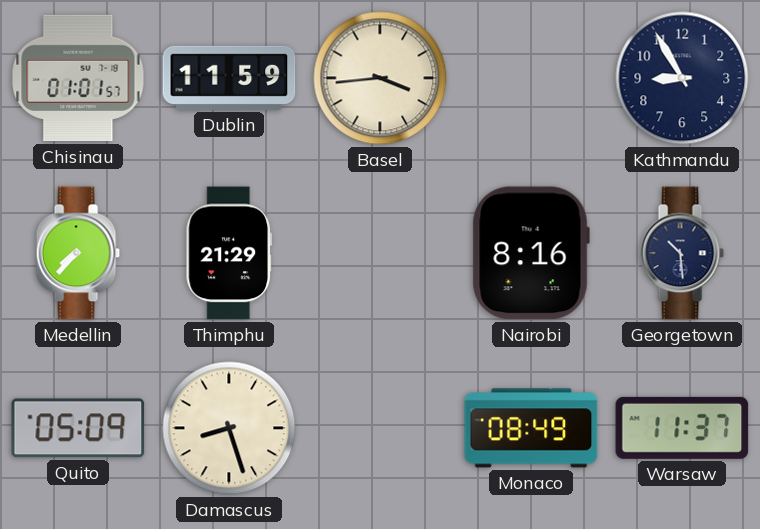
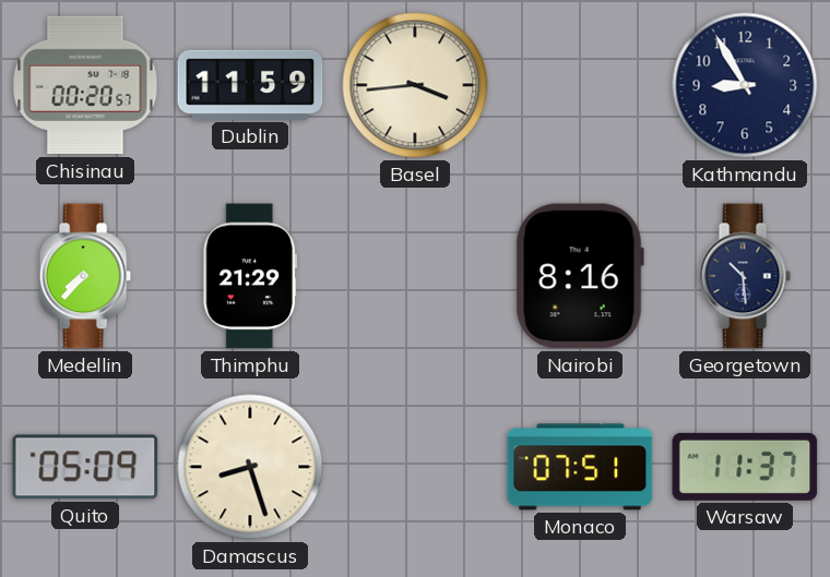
Chisinau: 01:01 -> 00:20
Monaco: 08:49 -> 07:51
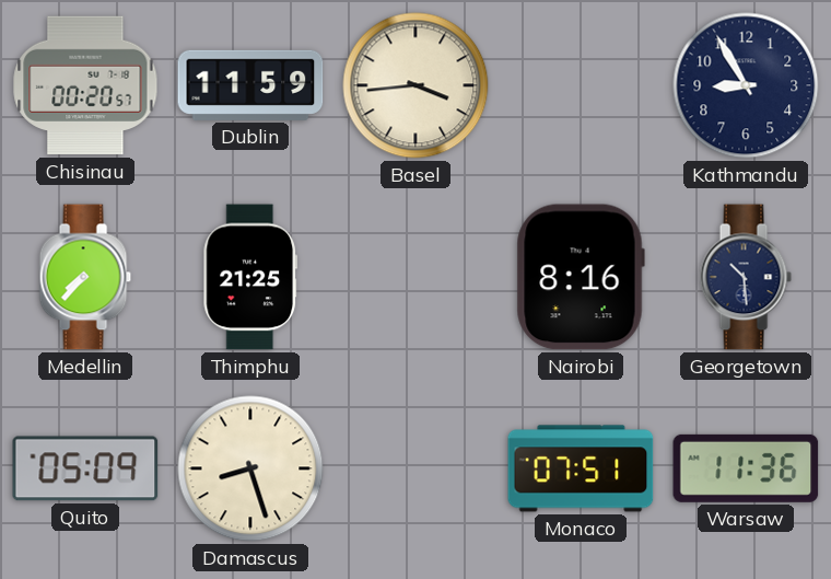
Thimphu: 21:29 -> 21:25
Warsaw: 11:37 -> 11:36
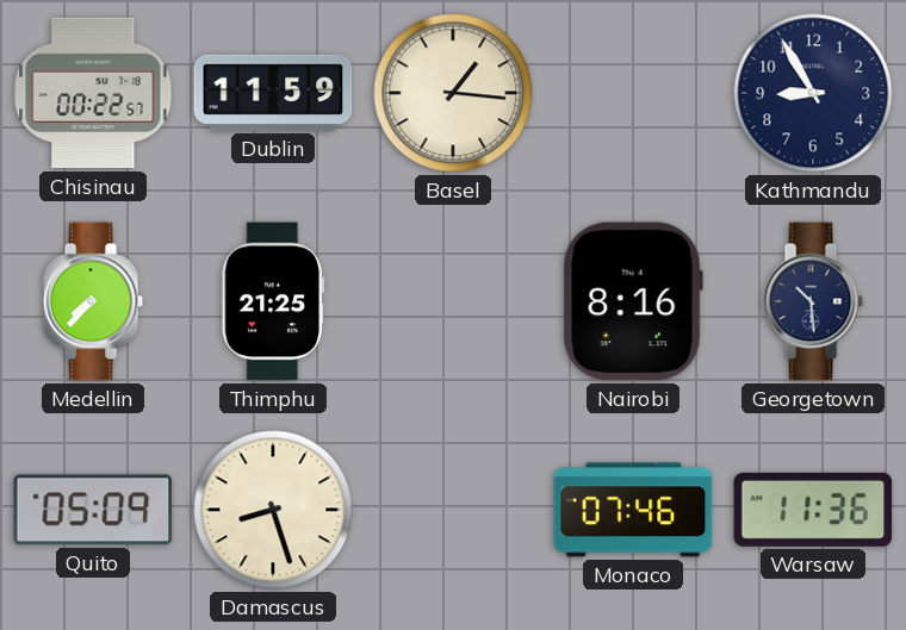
Chisinau: 00:20 -> 00:22
Basel: 3:44 -> 1:16
Monaco: 07:51 -> 07:46
